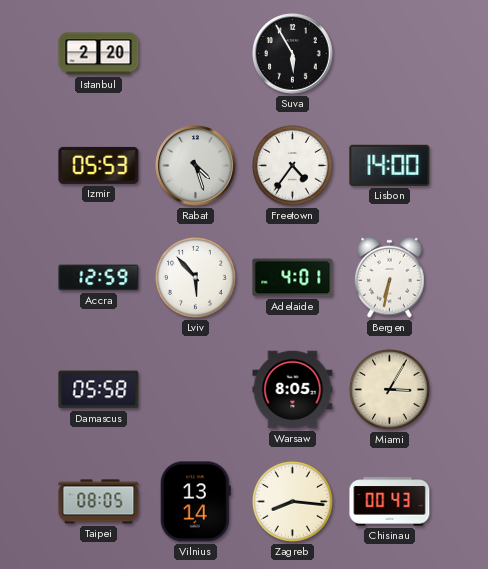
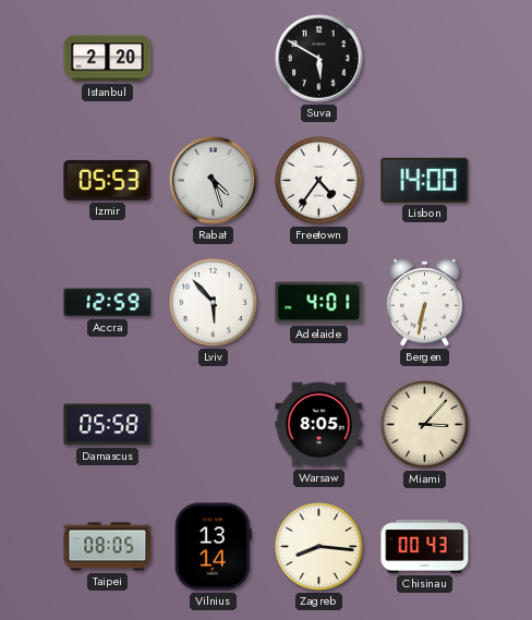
Suva: 5:55 -> 5:50
Miami: 3:05 -> 3:07
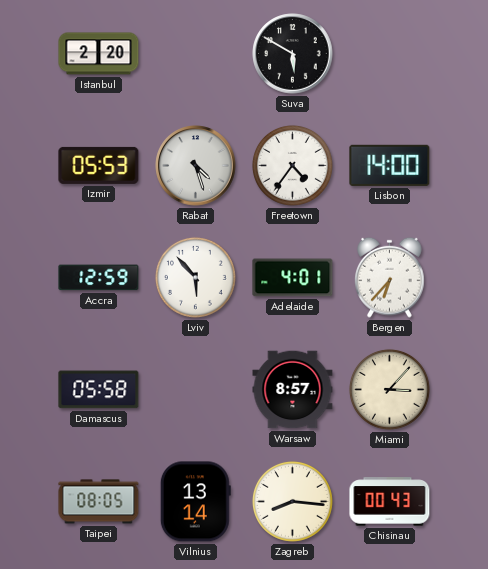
Bergen: 6:32 -> 6:37
Warsaw: 8:05 -> 8:57
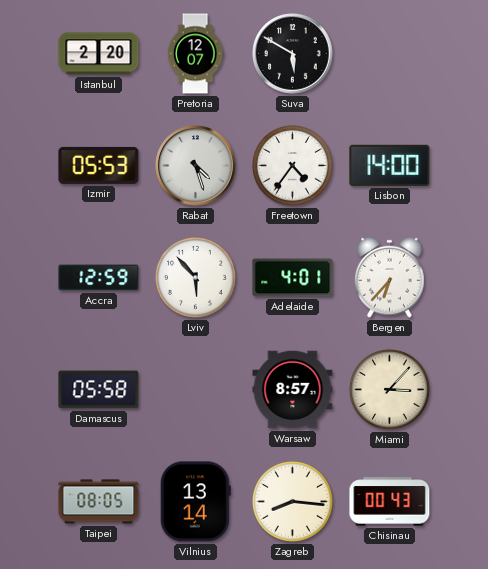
Pretoria: none -> 12:07
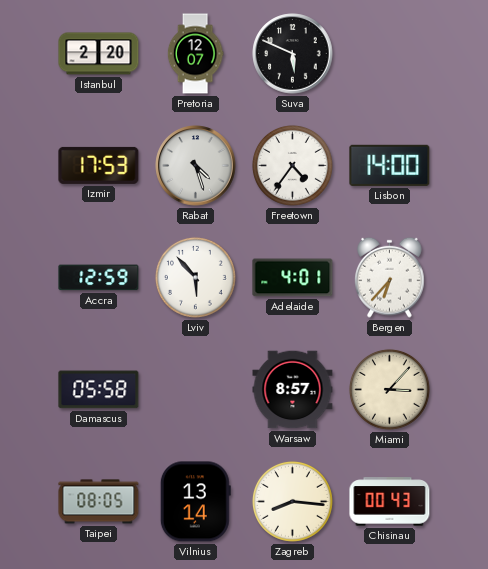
Suva: 5:50 -> 5:49
Izmir: 05:53 -> 17:53
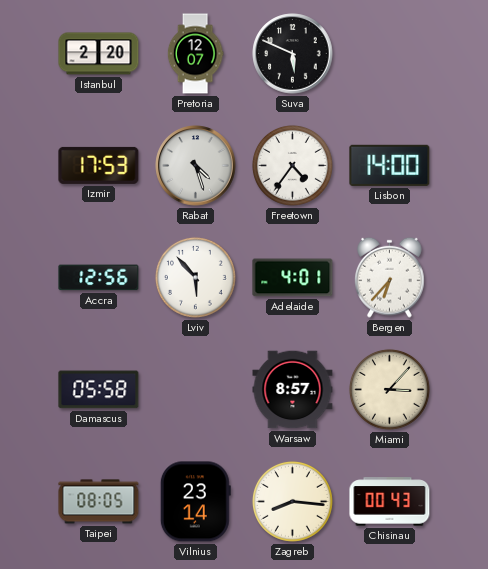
Accra: 12:59 -> 12:56
Vilnius: 13:14 -> 23:14
